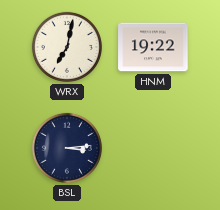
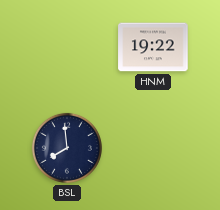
WRX: 7:02 -> none
BSL: 3:14 -> 7:59
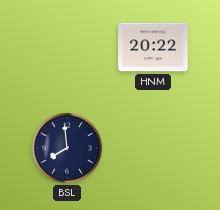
HNM: 19:22 -> 20:22
